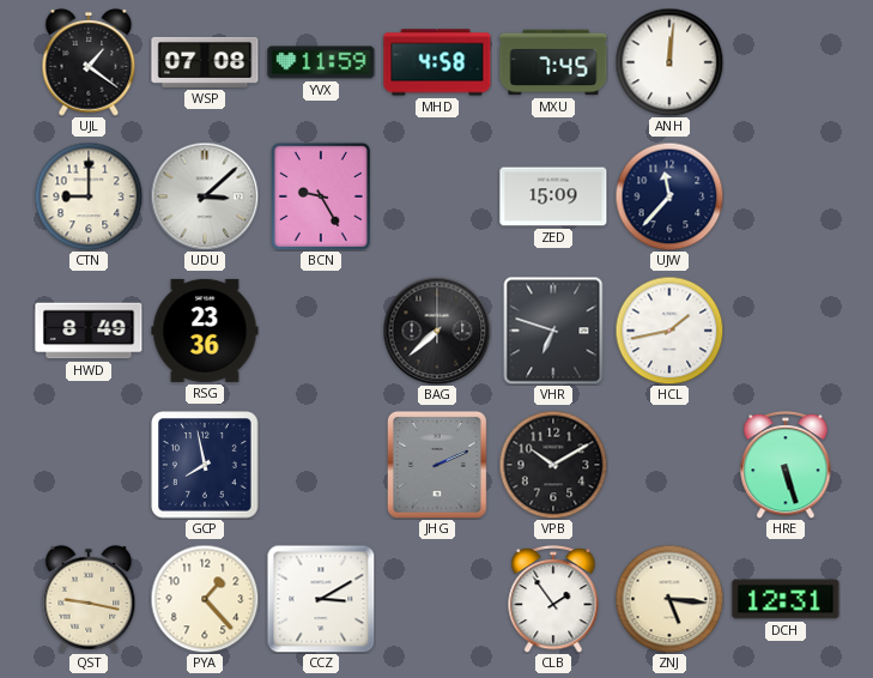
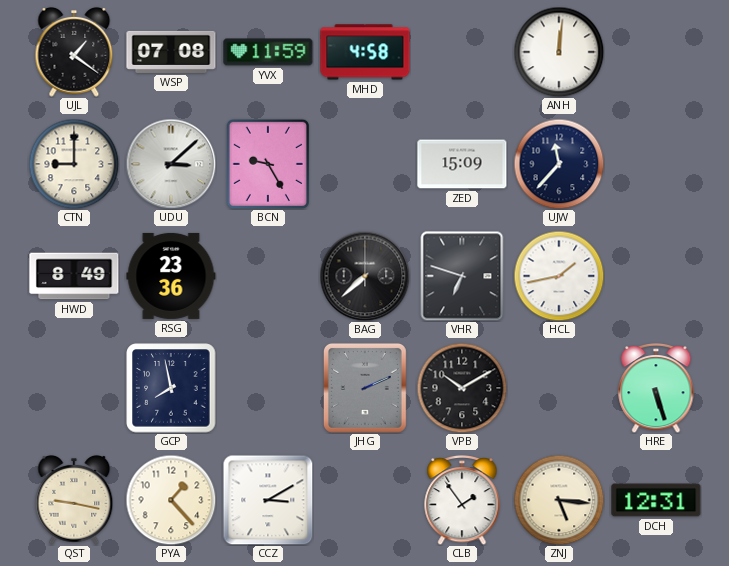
MXU: 7:45 -> none
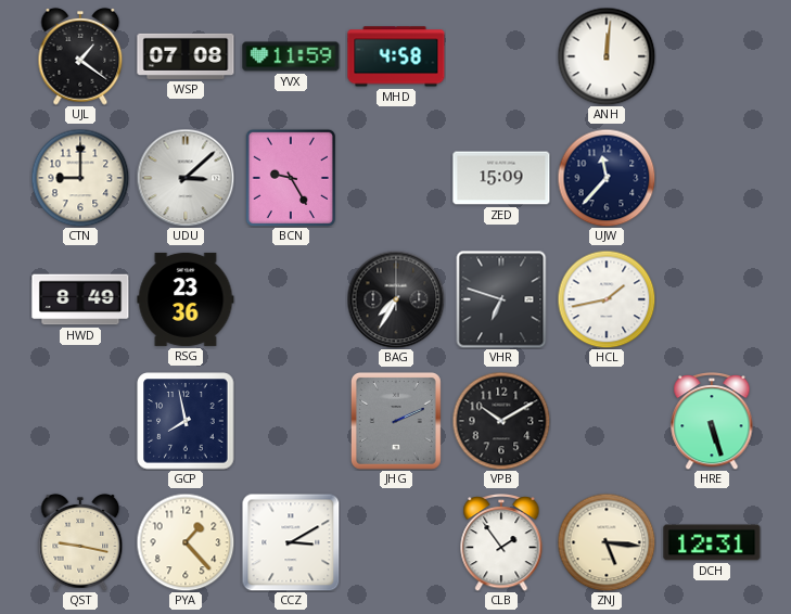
BAG: 7:38 -> 7:35
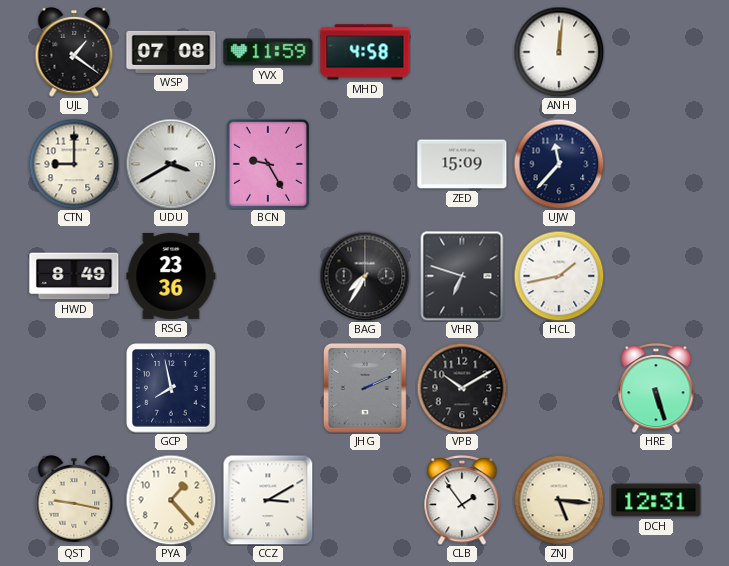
UDU: 3:08 -> 3:40
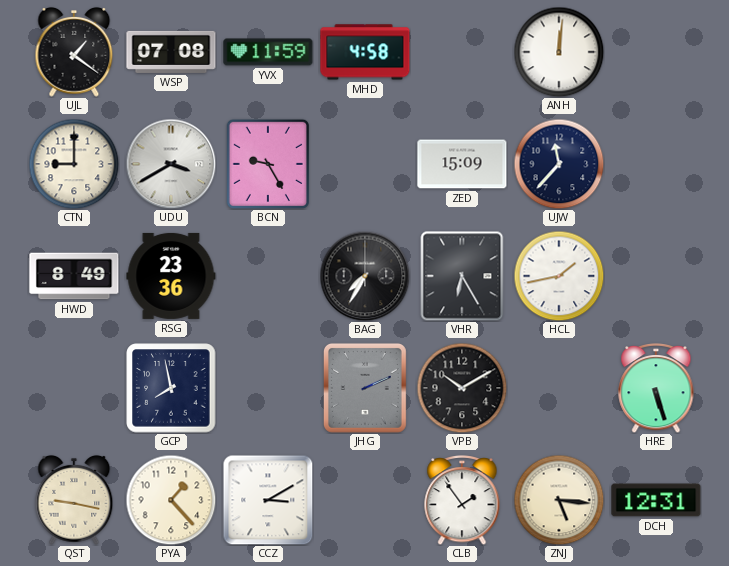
VHR: 6:48 -> 6:25
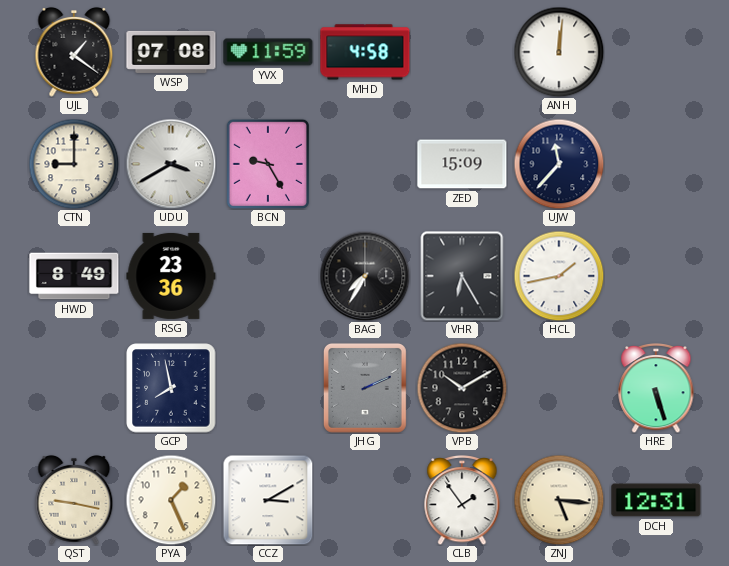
PYA: 1:23 -> 1:26
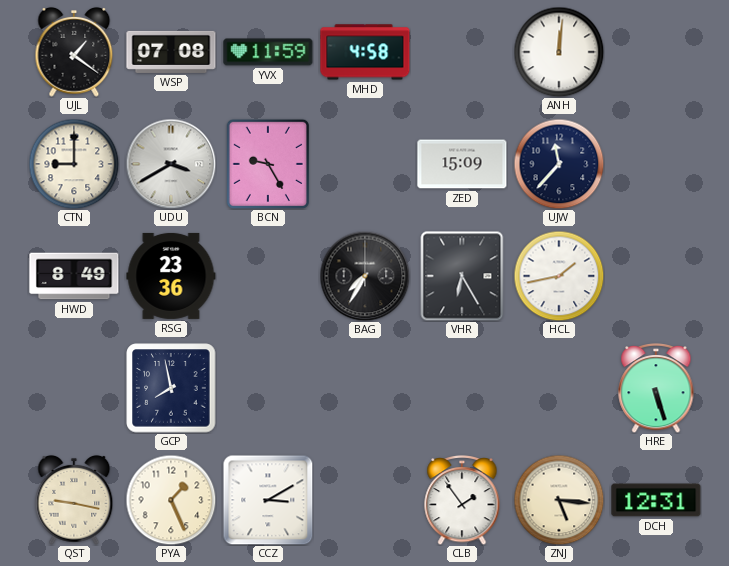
JHG: 2:11 -> none
VPB: 10:10 -> none
